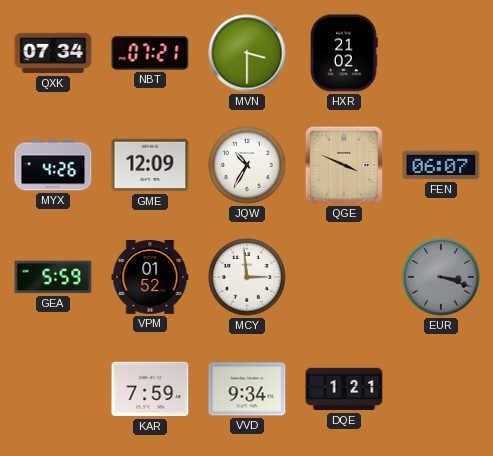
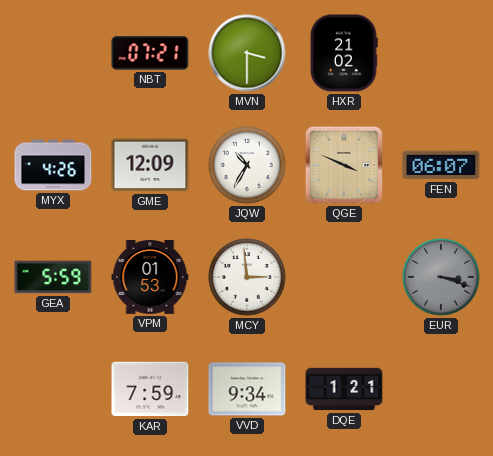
QXK: 07:34 -> none
VPM: 01:52 -> 01:53
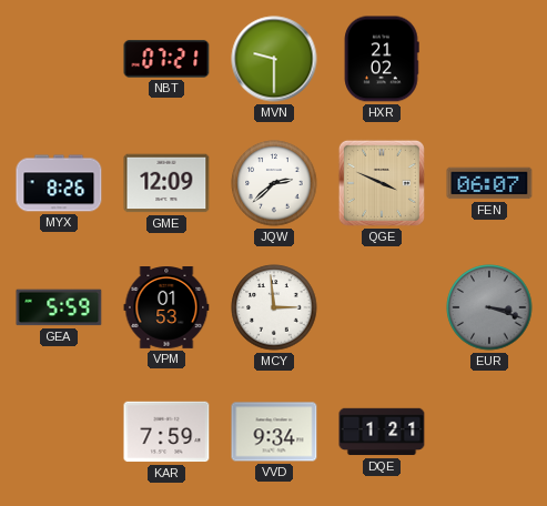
MVN: 3:30 -> 9:30
MYX: 4:26 -> 8:26
JQW: 10:35 -> 2:38
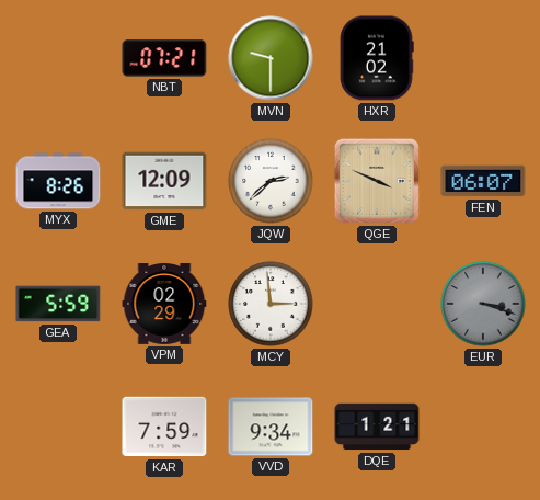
VPM: 01:53 -> 02:29
